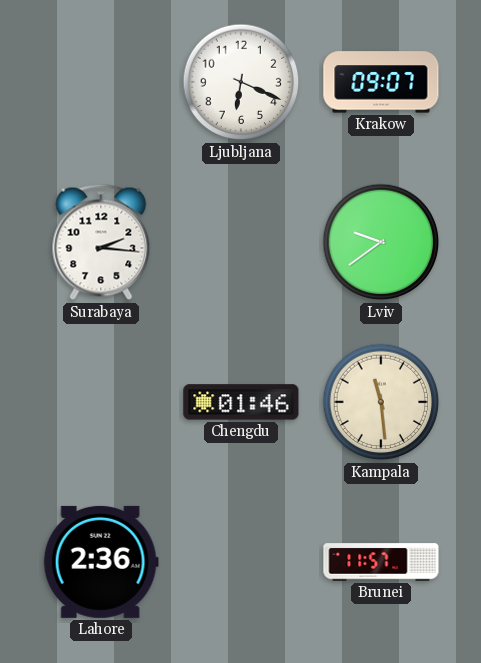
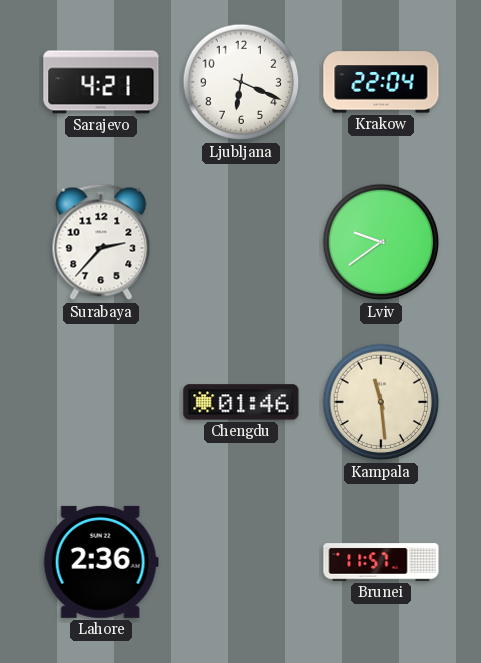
Sarajevo: none -> 4:21
Krakow: 09:07 -> 22:04
Surabaya: 2:16 -> 2:37
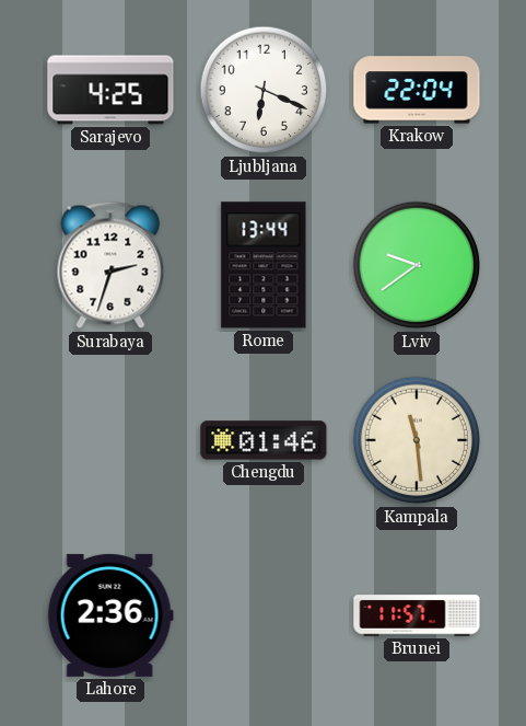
Sarajevo: 4:21 -> 4:25
Surabaya: 2:37 -> 2:33
Rome: none -> 13:44
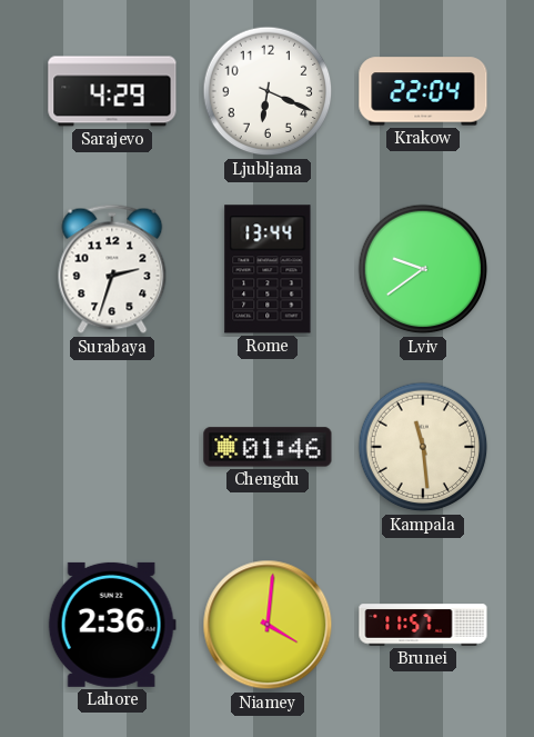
Sarajevo: 4:25 -> 4:29
Niamey: none -> 4:01
